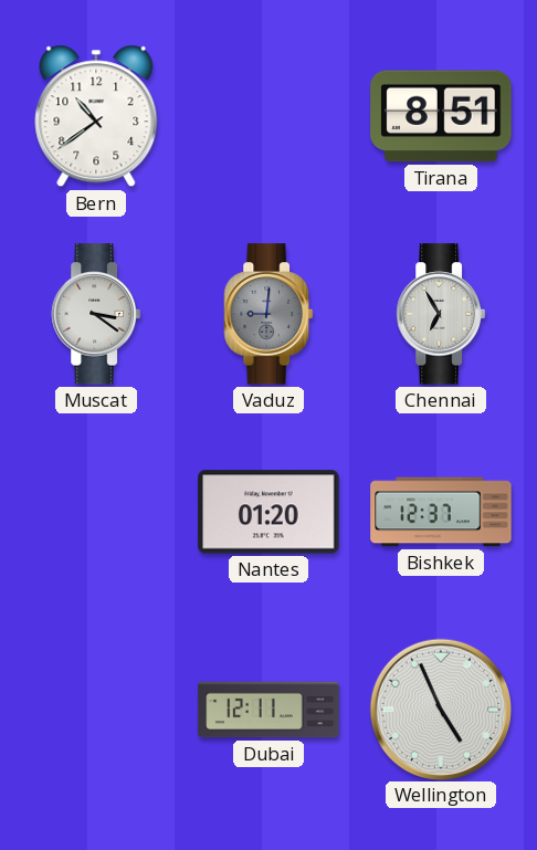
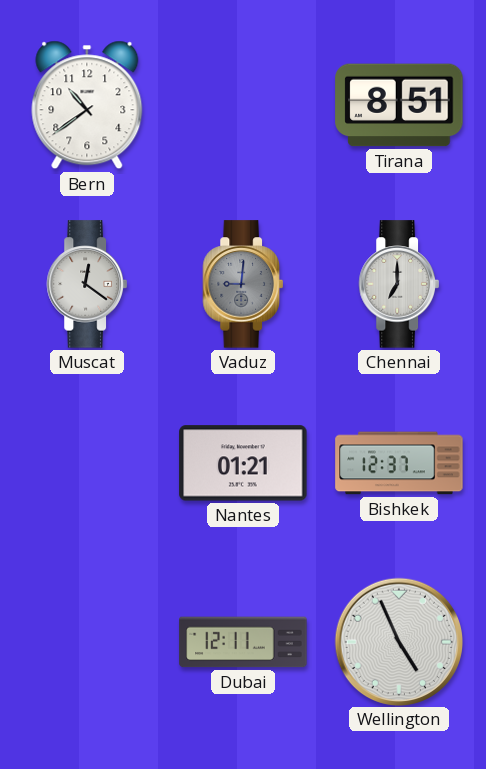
Muscat: 3:21 -> 12:21
Chennai: 6:55 -> 7:00
Nantes: 01:20 -> 01:21
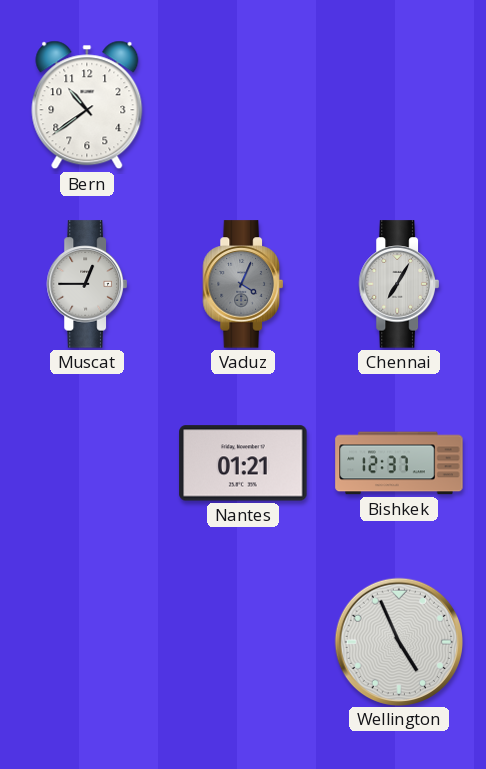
Tirana: 8:51 -> none
Muscat: 12:21 -> 12:45
Vaduz: 9:01 -> 4:04
Chennai: 7:00 -> 7:05
Dubai: 12:11 -> none
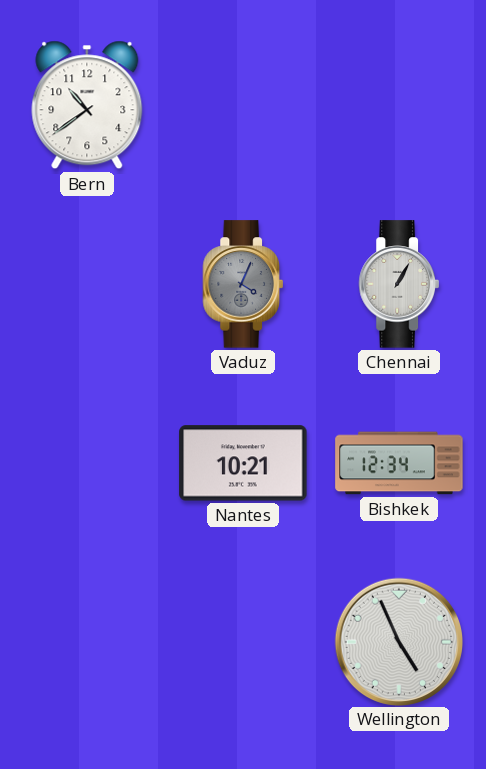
Muscat: 12:45 -> none
Chennai: 7:05 -> 1:05
Nantes: 01:21 -> 10:21
Bishkek: 12:37 -> 12:34
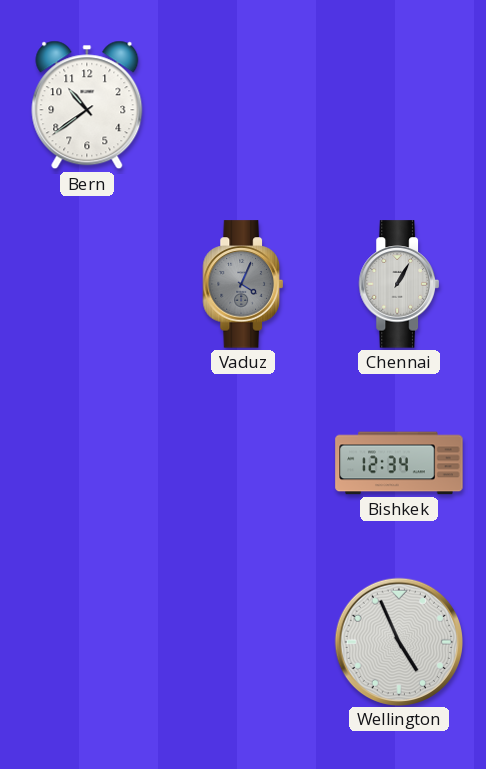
Nantes: 10:21 -> none
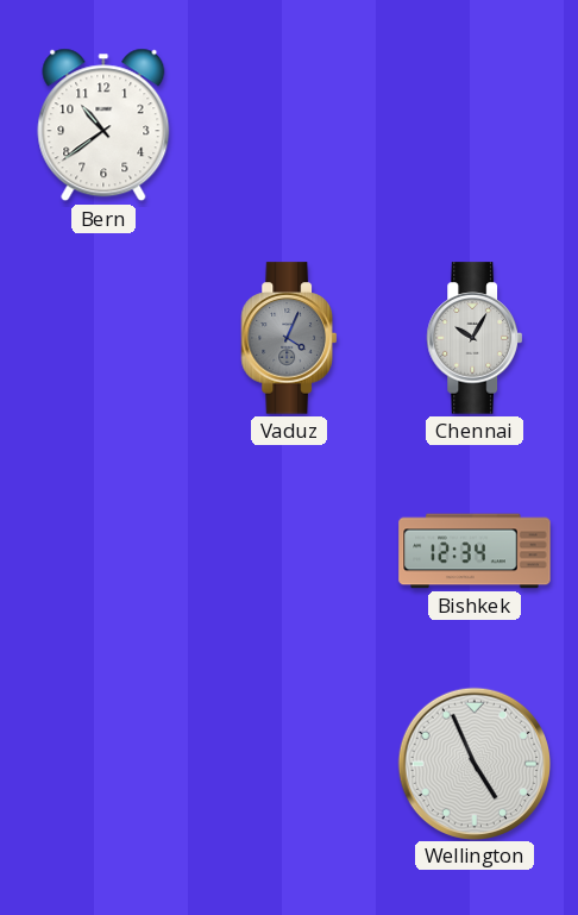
Chennai: 1:05 -> 10:05
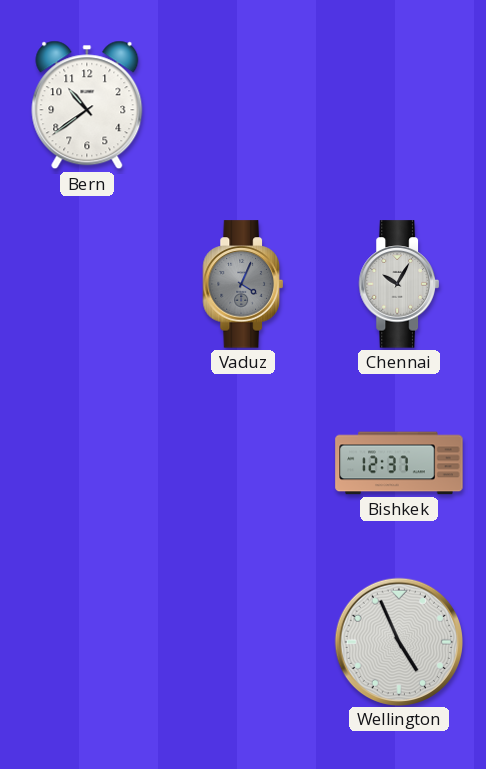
Bishkek: 12:34 -> 12:37
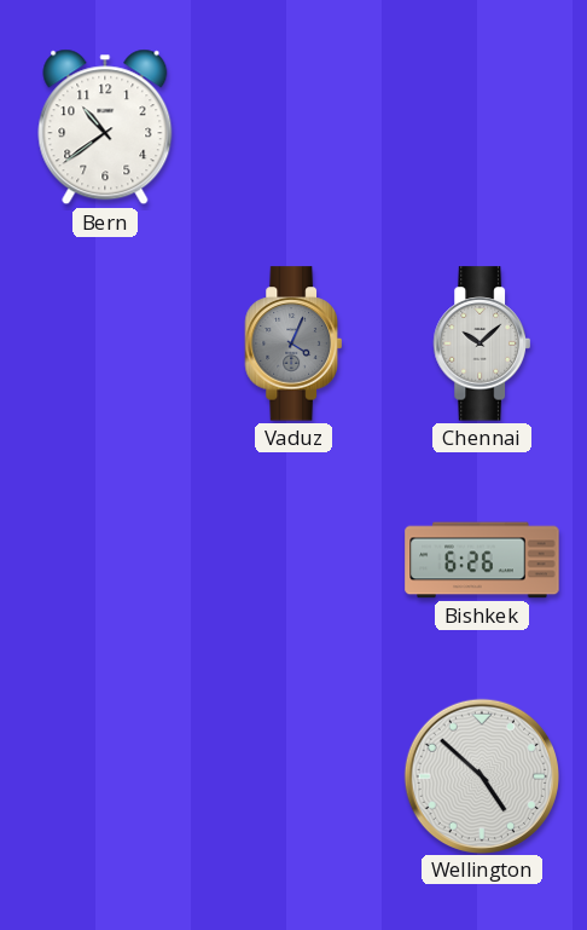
Chennai: 10:05 -> 10:08
Bishkek: 12:37 -> 6:26
Wellington: 4:56 -> 4:52
